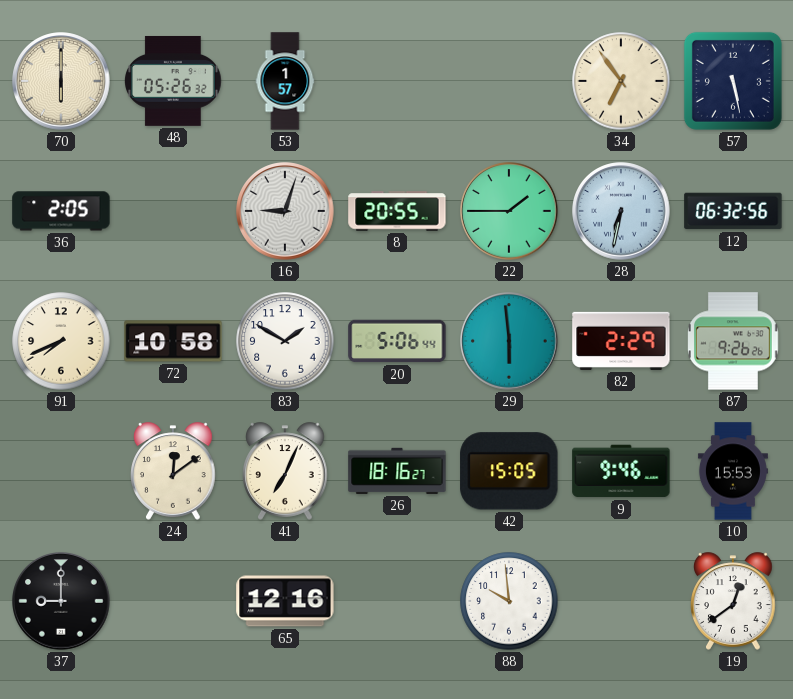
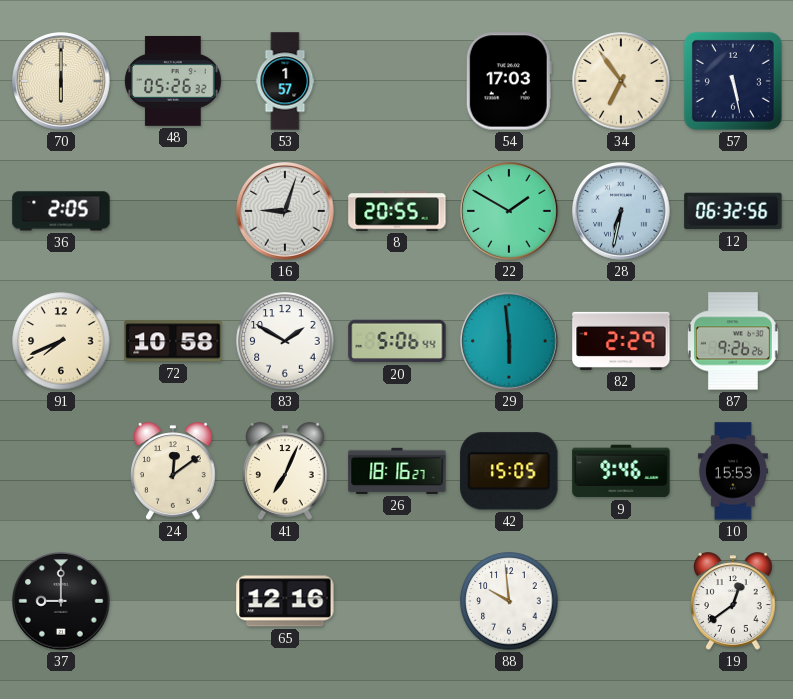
54: none -> 17:03
22: 1:45 -> 1:50
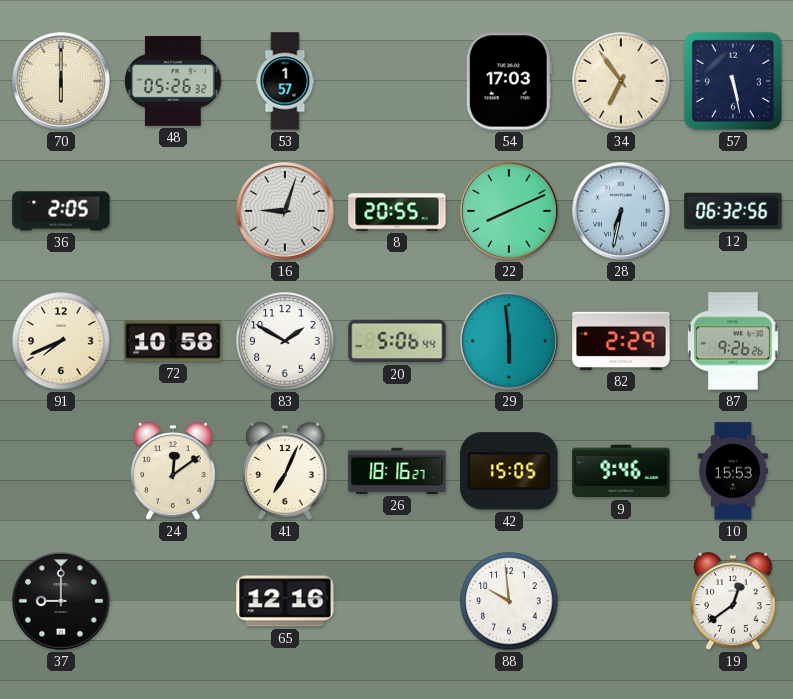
22: 1:50 -> 8:11
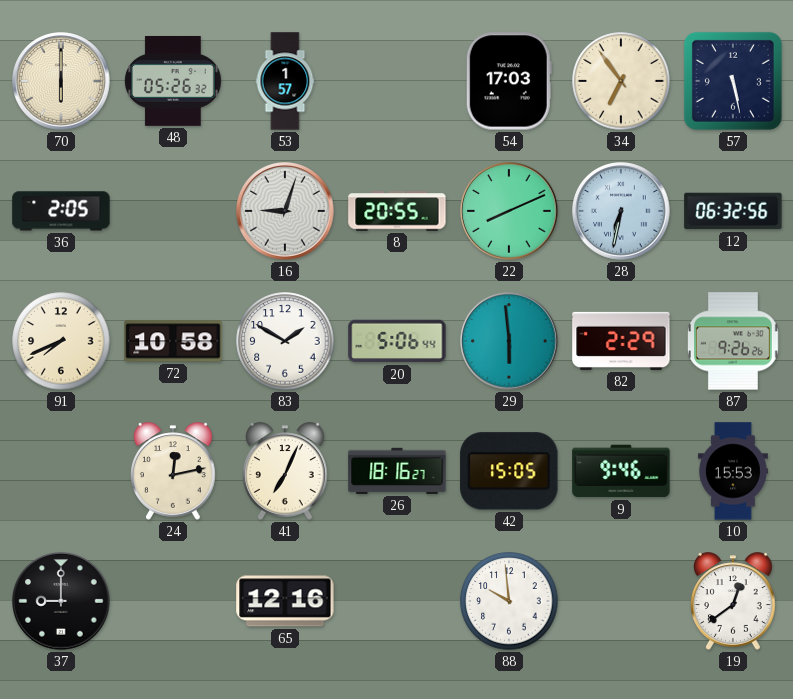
24: 12:09 -> 12:13
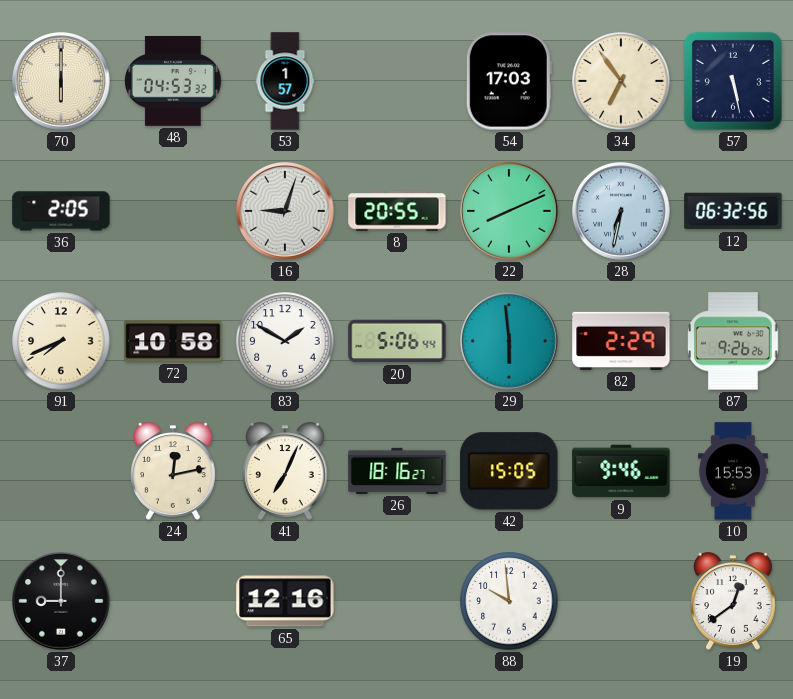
48: 05:26 -> 04:53
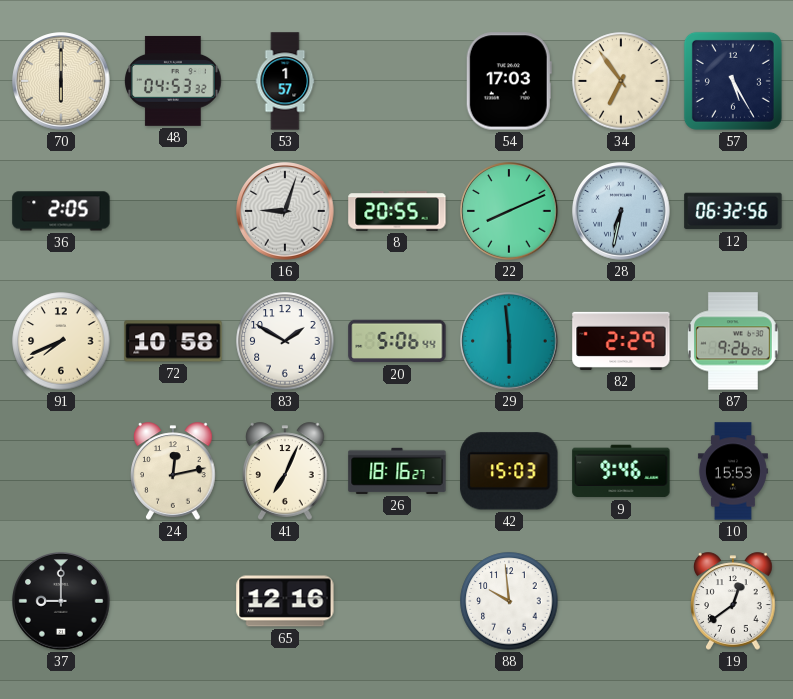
57: 5:28 -> 5:25
42: 15:05 -> 15:03
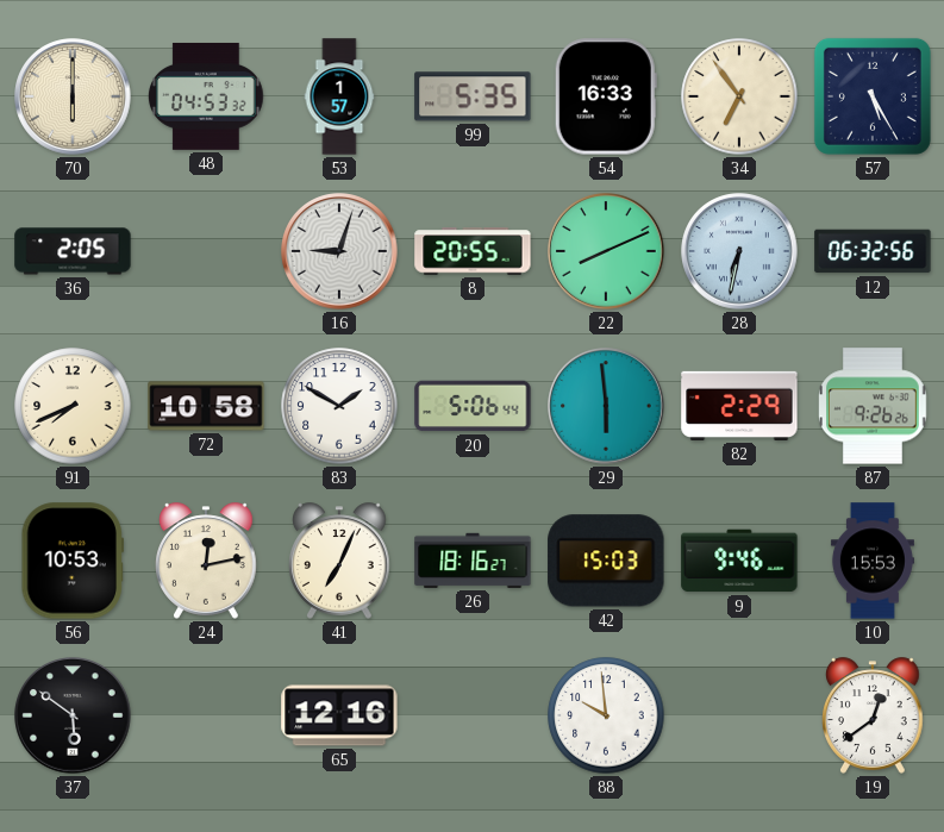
99: none -> 5:35
54: 17:03 -> 16:33
56: none -> 10:53
37: 9:00 -> 5:51
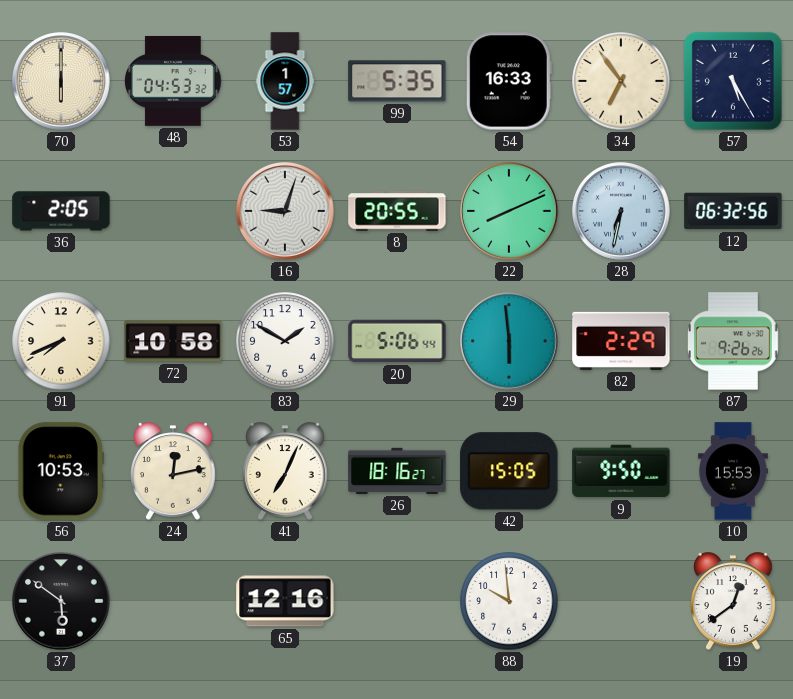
42: 15:03 -> 15:05
9: 9:46 -> 9:50
